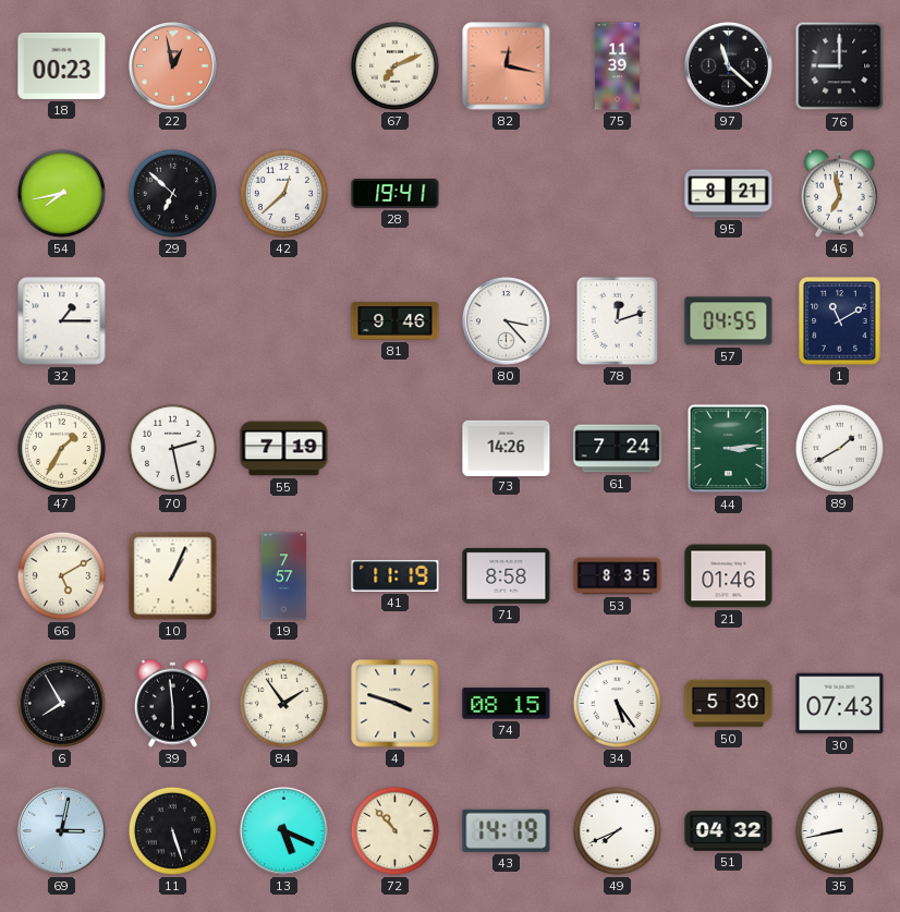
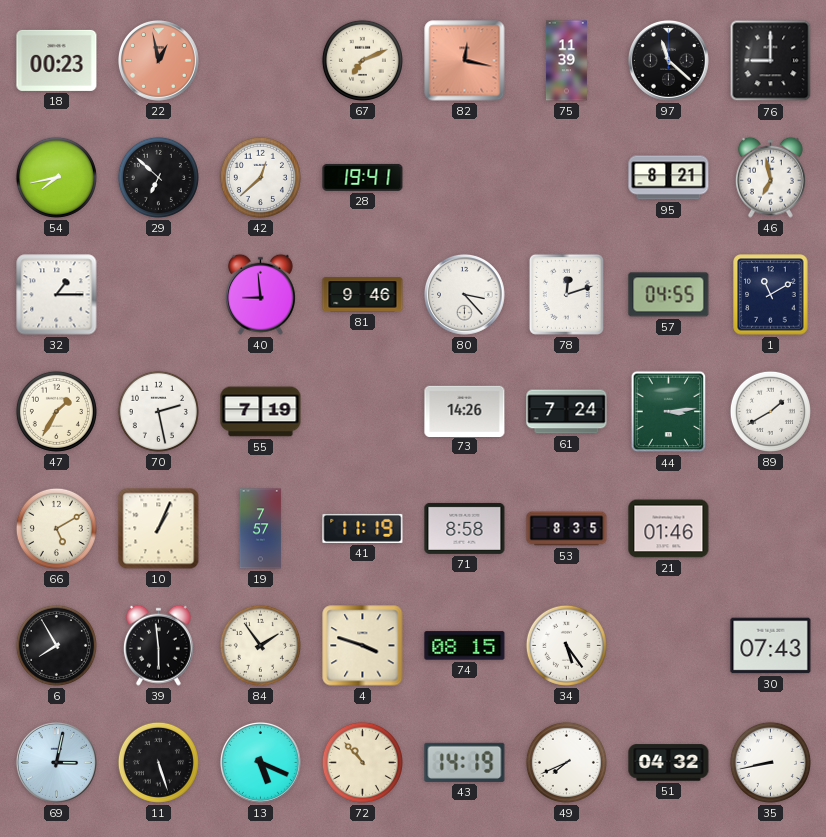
40: none -> 8:59
50: 5:30 -> none
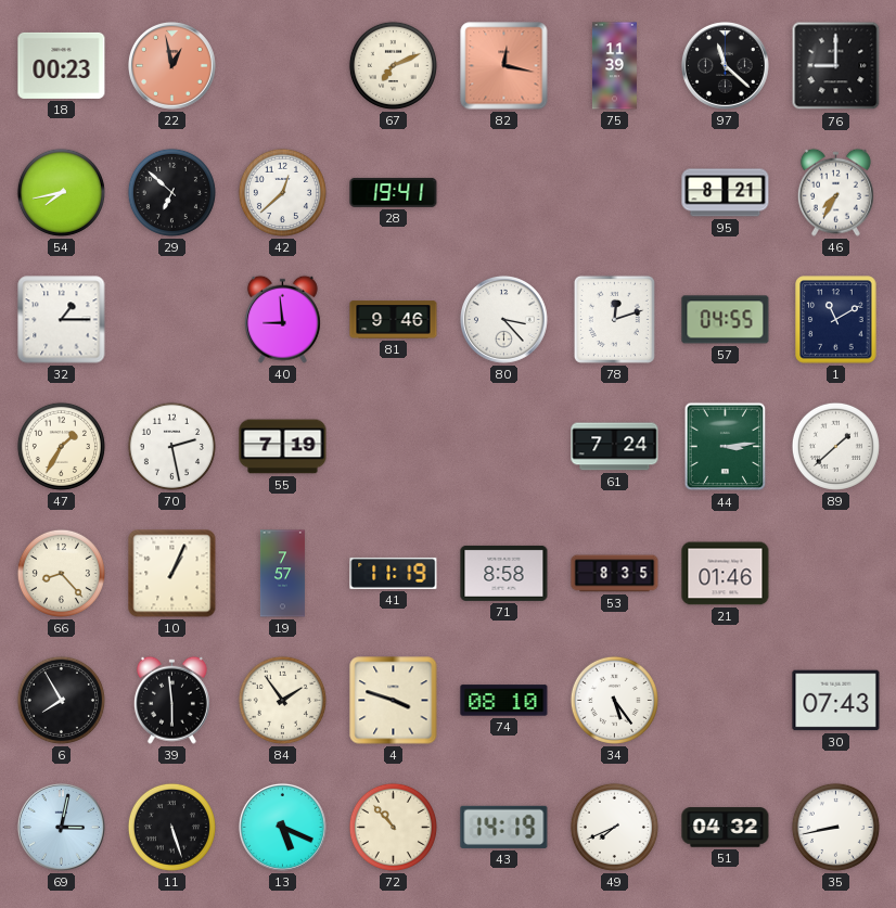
46: 6:58 -> 7:35
73: 14:26 -> none
89: 1:40 -> 1:38
66: 5:10 -> 8:23
74: 08:15 -> 08:10
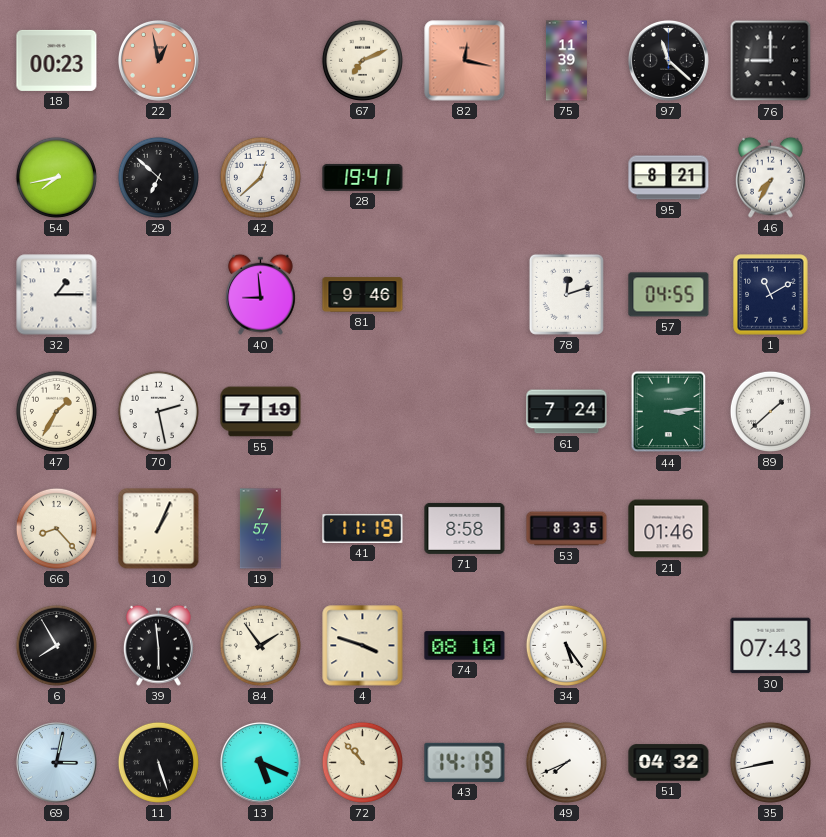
80: 3:23 -> none
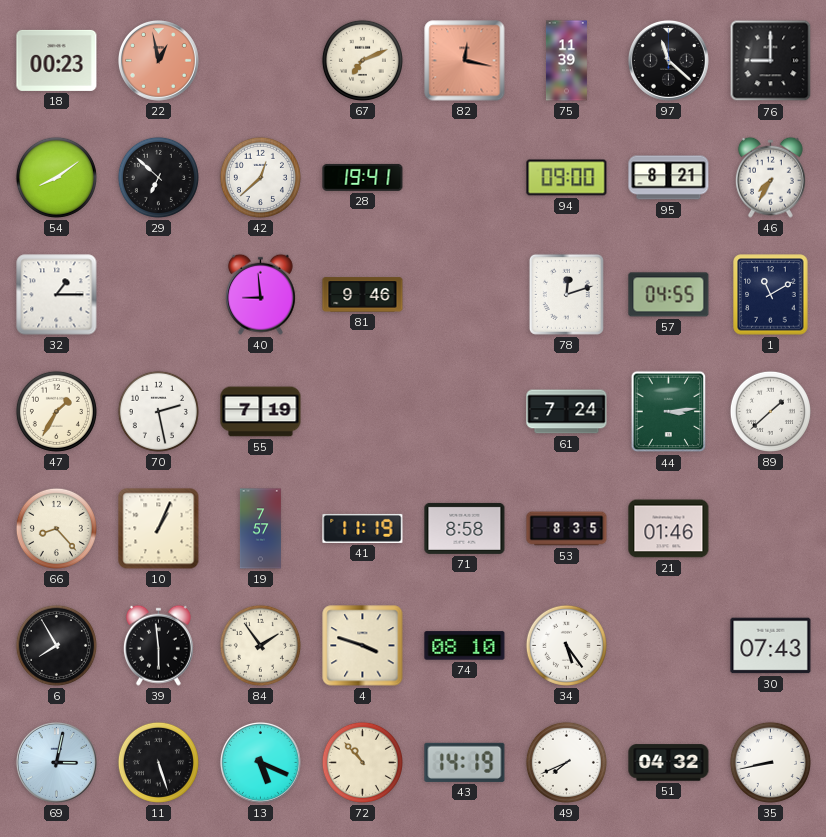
54: 7:43 -> 8:09
94: none -> 09:00
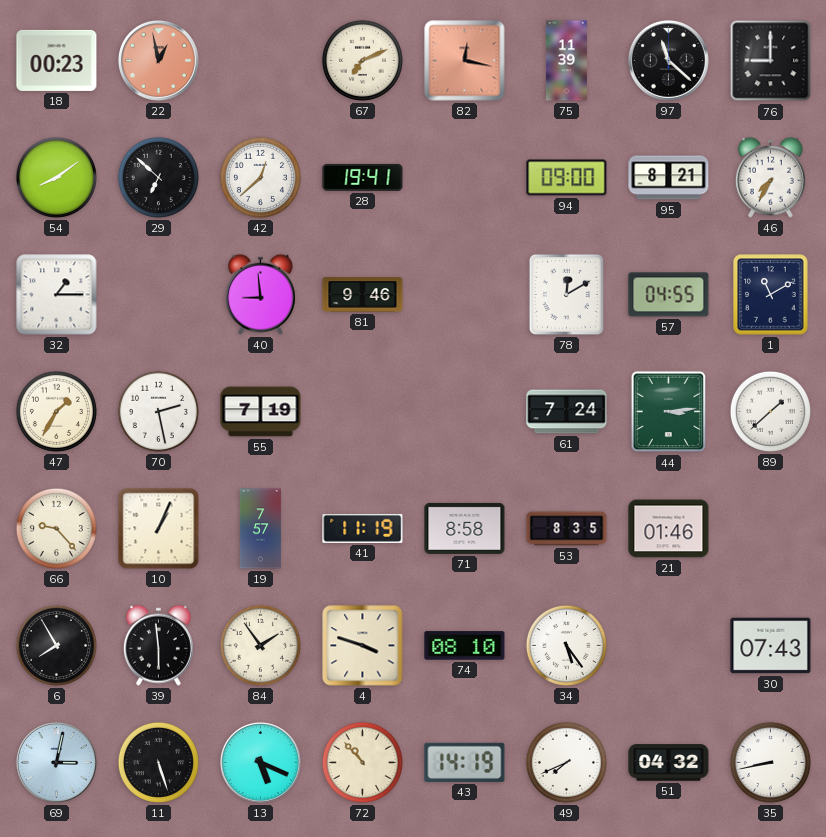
78: 12:12 -> 12:10
66: 8:23 -> 9:23
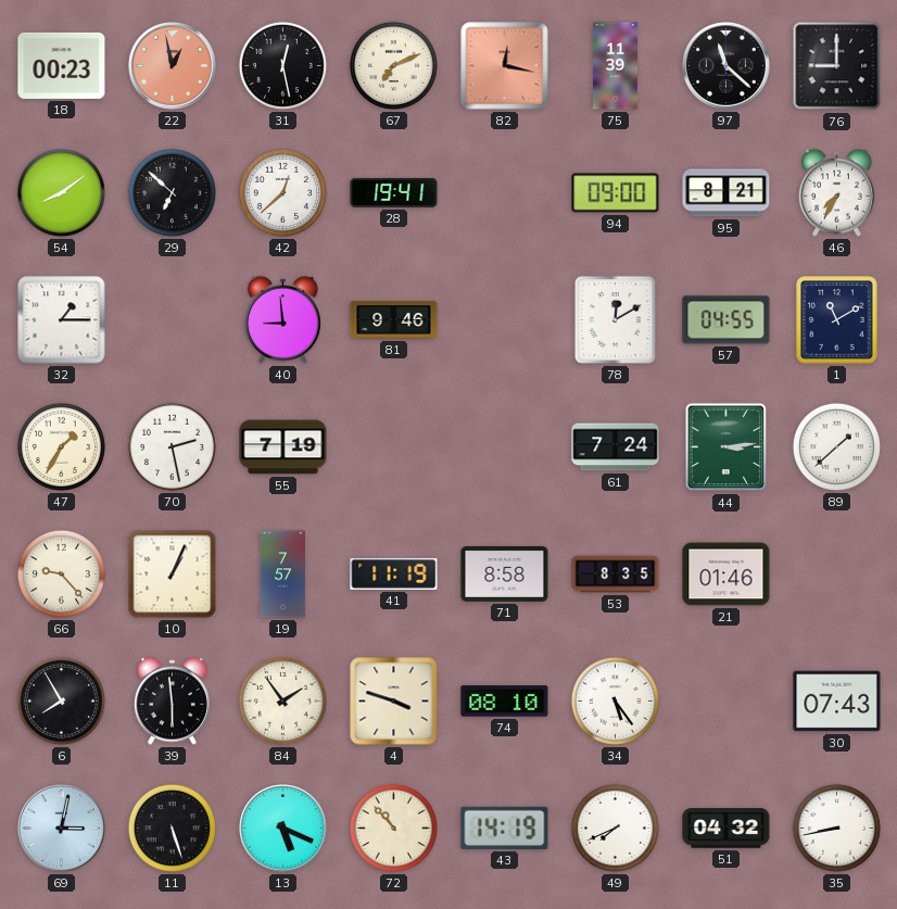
31: none -> 12:28
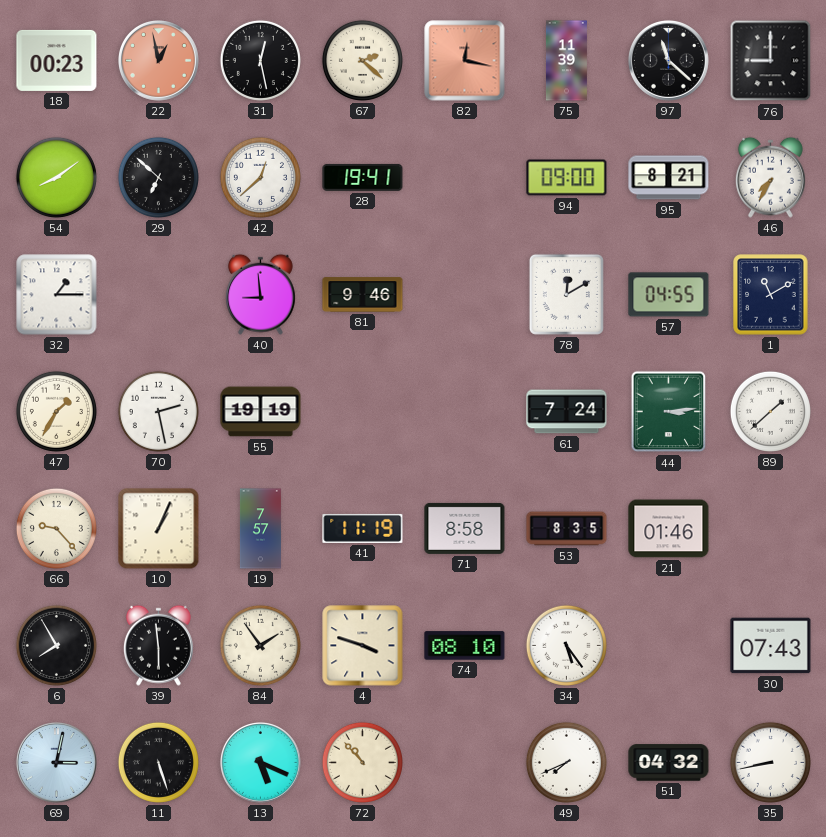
67: 7:11 -> 2:22
55: 7:19 -> 19:19
43: 14:19 -> none
